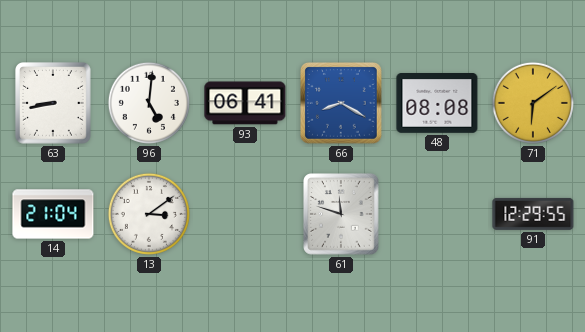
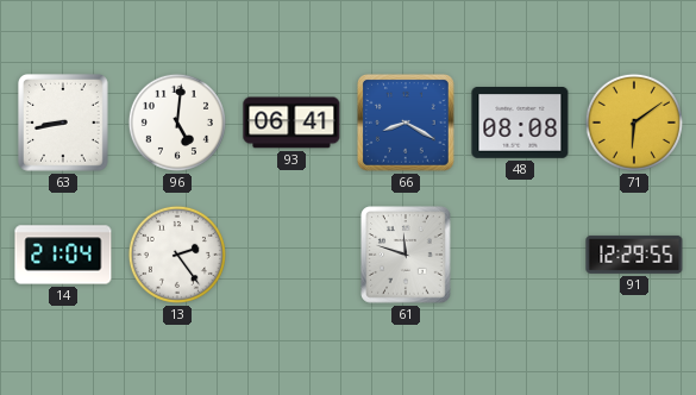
13: 3:09 -> 2:24
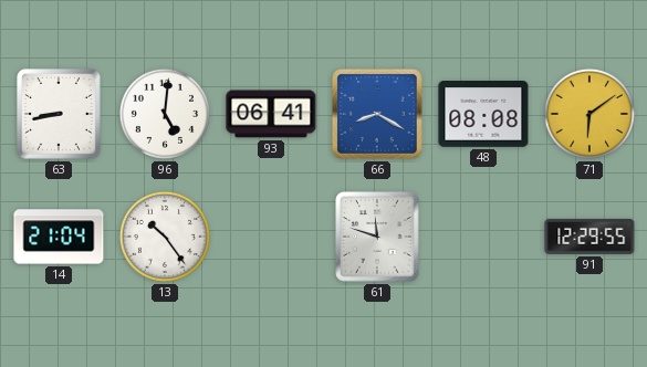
13: 2:24 -> 10:24
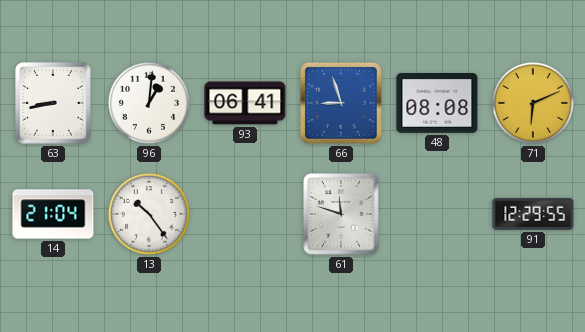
96: 5:01 -> 1:01
66: 8:20 -> 8:57
71: 6:09 -> 6:11
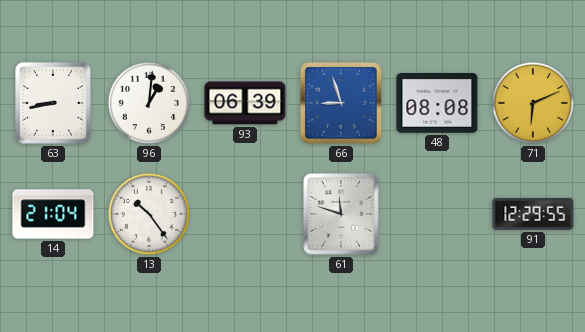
93: 06:41 -> 06:39
